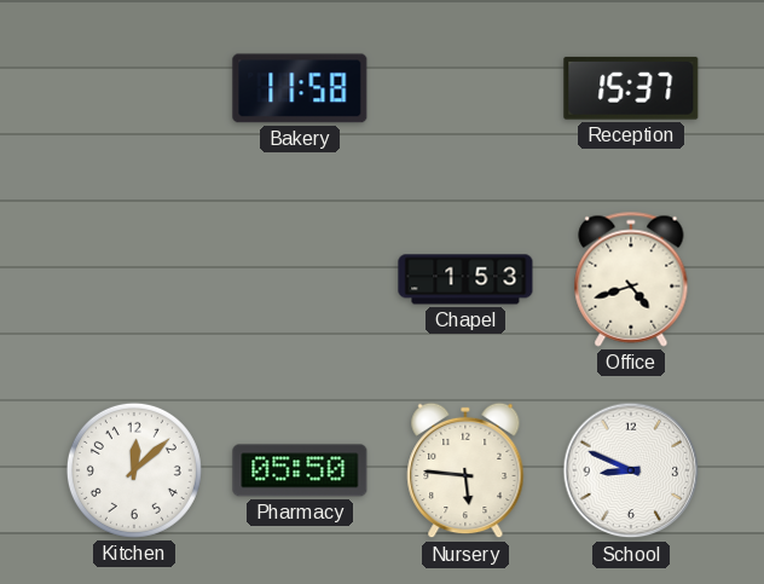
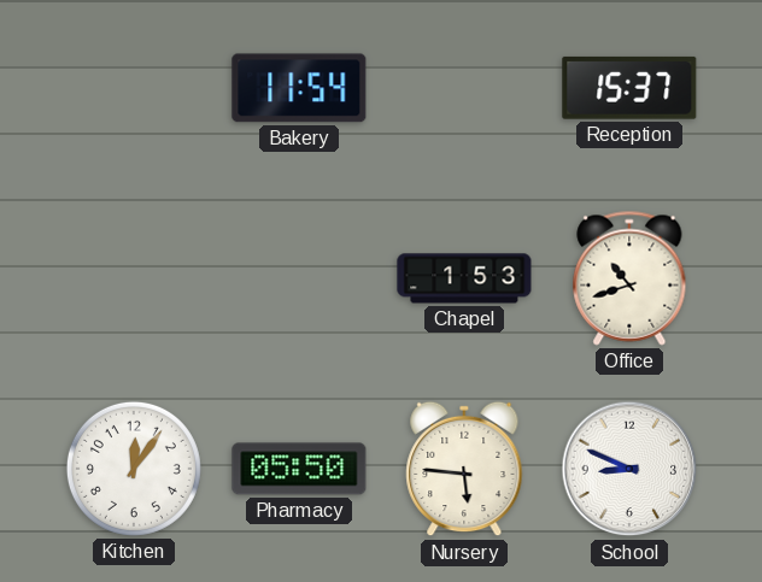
Bakery: 11:58 -> 11:54
Office: 4:42 -> 10:42
Kitchen: 12:08 -> 12:06
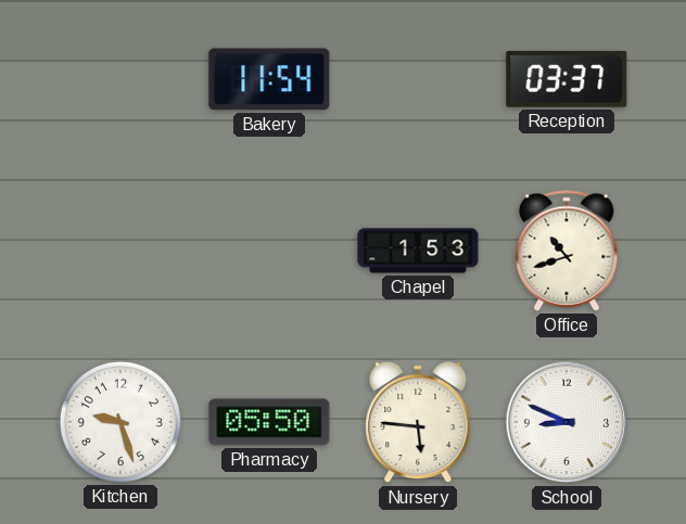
Reception: 15:37 -> 03:37
Kitchen: 12:06 -> 9:27
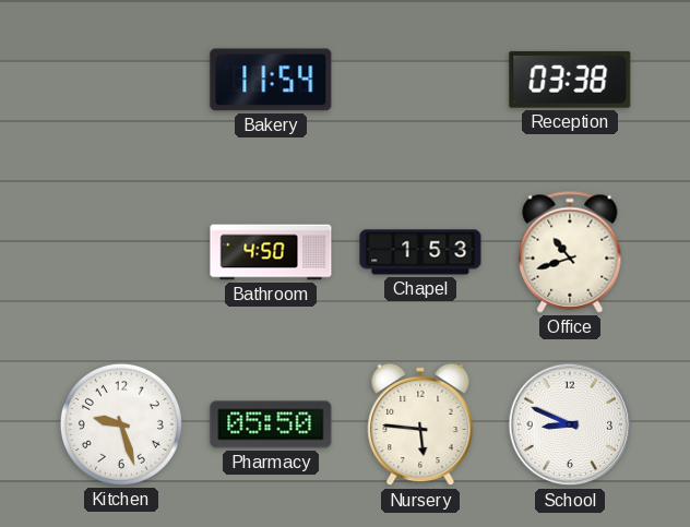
Reception: 03:37 -> 03:38
Bathroom: none -> 4:50
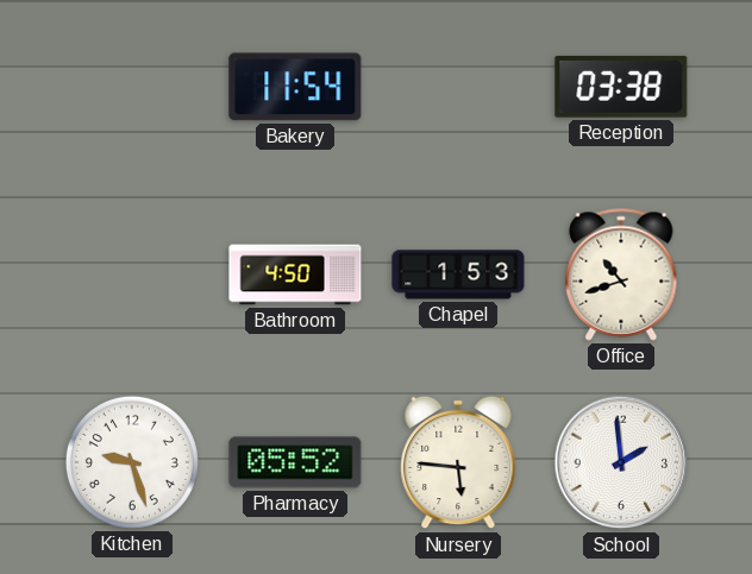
Pharmacy: 05:50 -> 05:52
School: 8:49 -> 1:59
